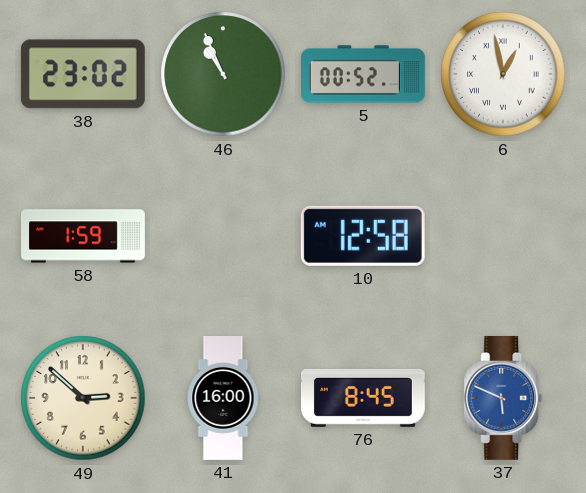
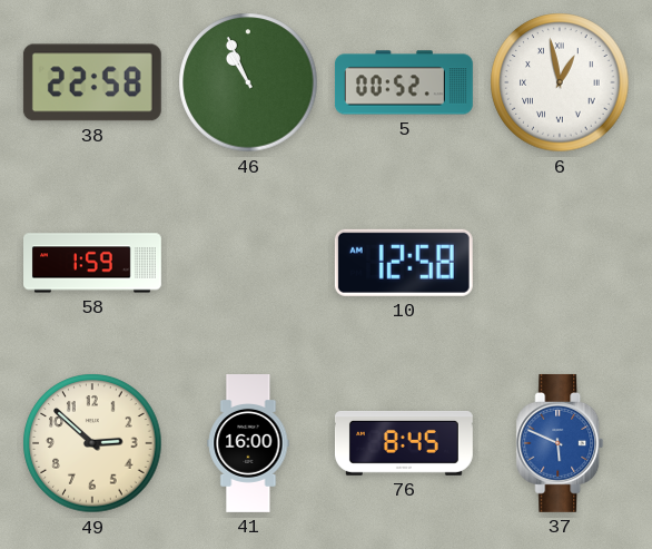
38: 23:02 -> 22:58
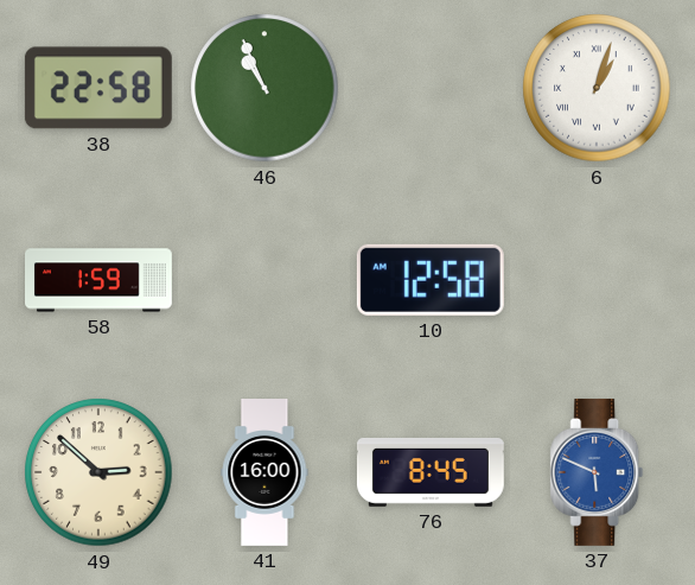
5: 00:52 -> none
6: 12:58 -> 1:03
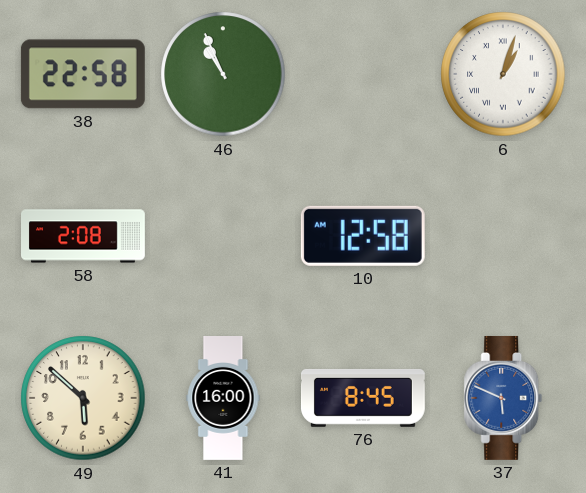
58: 1:59 -> 2:08
49: 2:52 -> 5:52
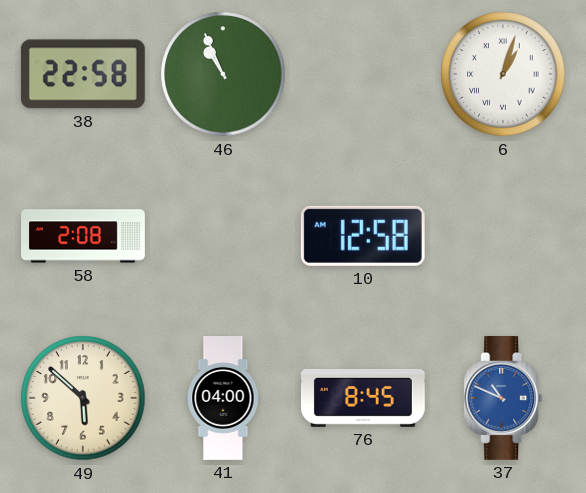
41: 16:00 -> 04:00
37: 5:49 -> 10:49
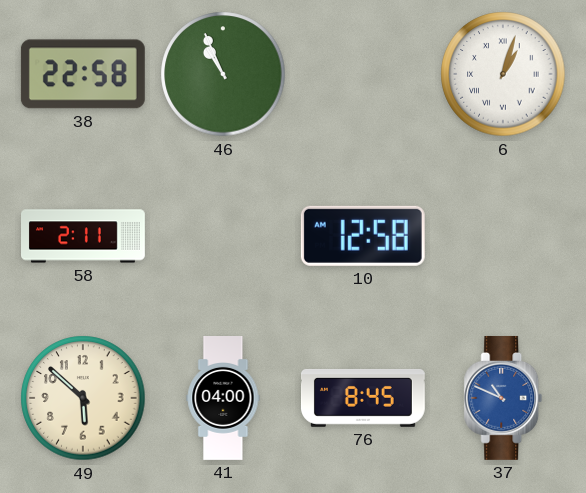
58: 2:08 -> 2:11
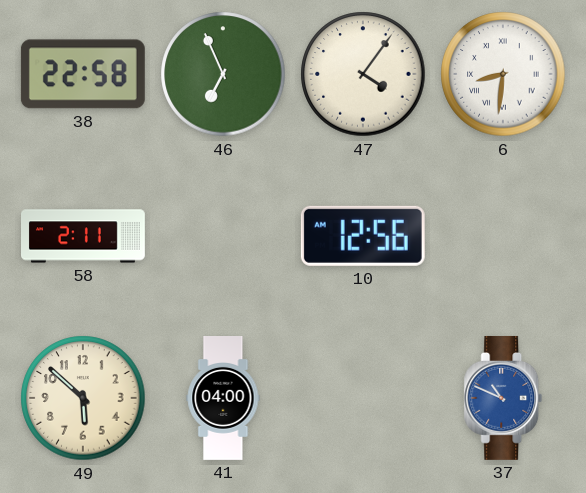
46: 10:56 -> 6:56
47: none -> 4:06
6: 1:03 -> 8:31
10: 12:58 -> 12:56
76: 8:45 -> none
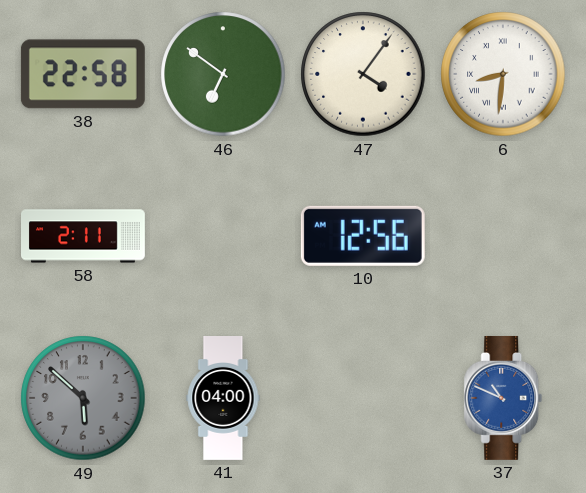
46: 6:56 -> 6:51
49 dial: cream -> grey
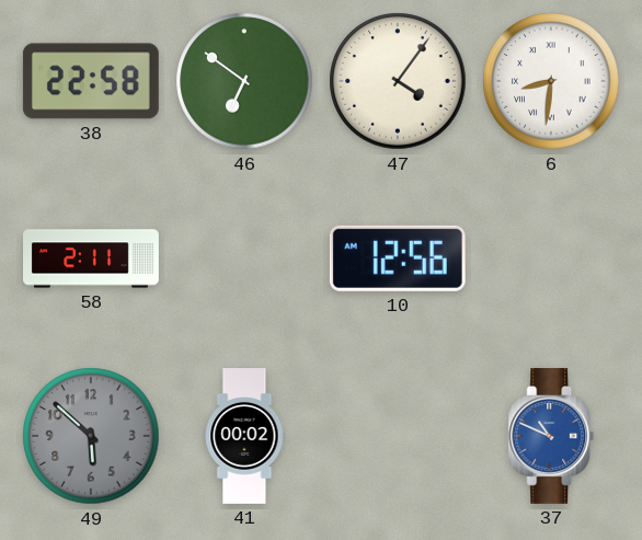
41: 04:00 -> 00:02
